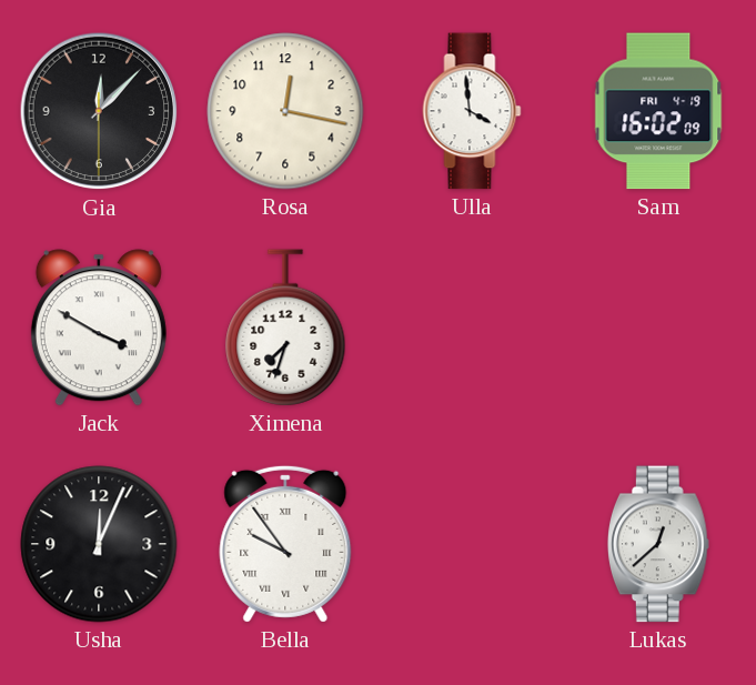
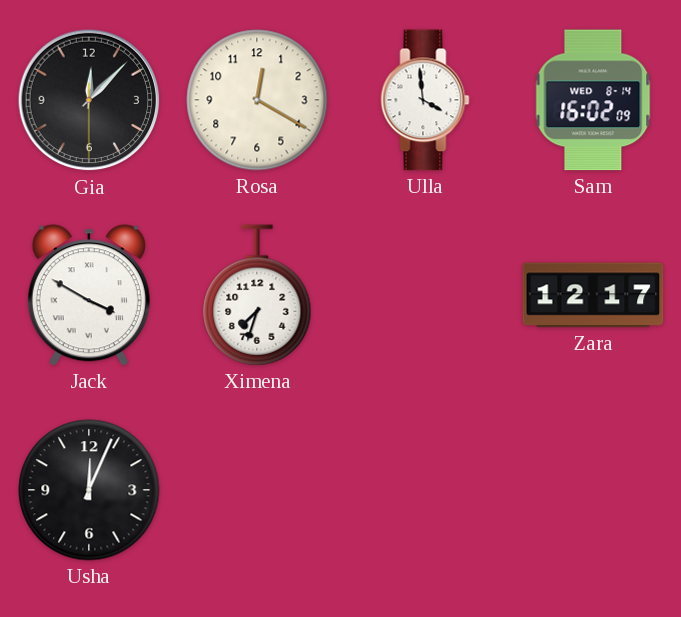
Rosa: 12:17 -> 12:20
Sam date: FRI 4-19 -> WED 8-14
Zara: none -> 12:17
Bella: 9:54 -> none
Lukas: 12:38 -> none
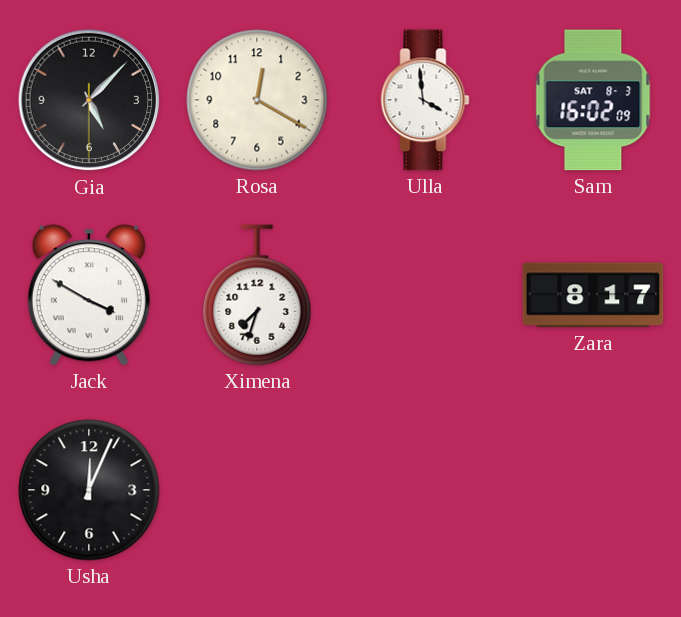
Gia: 12:07 -> 5:07
Sam date: WED 8-14 -> SAT 8-3
Zara: 12:17 -> 8:17
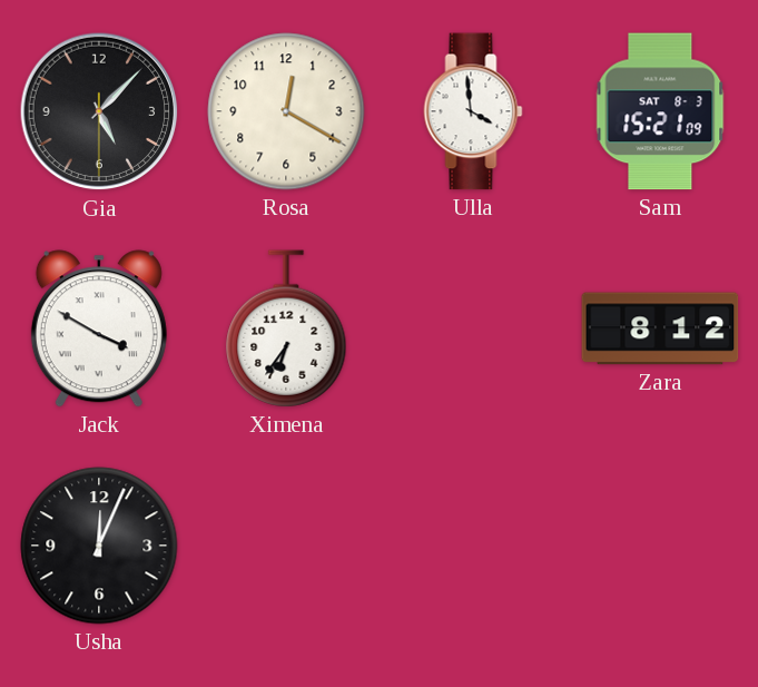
Sam: 16:02 -> 15:21
Ximena: 7:33 -> 6:36
Zara: 8:17 -> 8:12
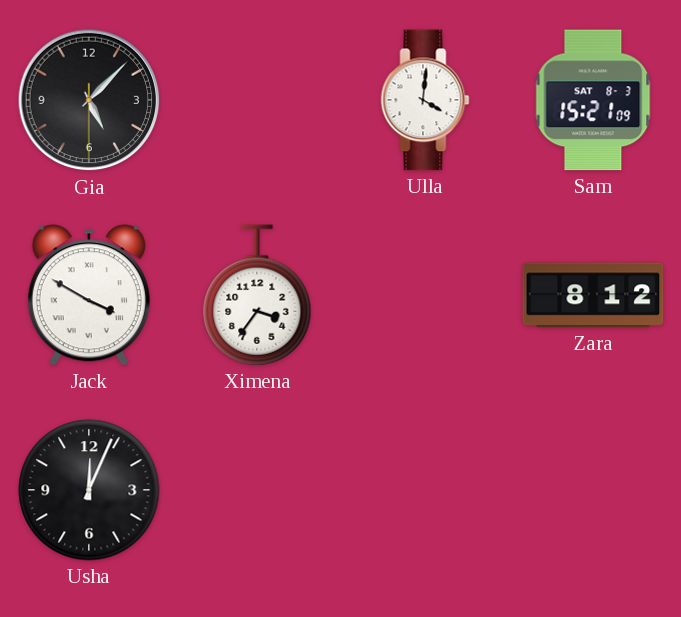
Rosa: 12:20 -> none
Ulla: 3:59 -> 4:01
Ximena: 6:36 -> 3:36
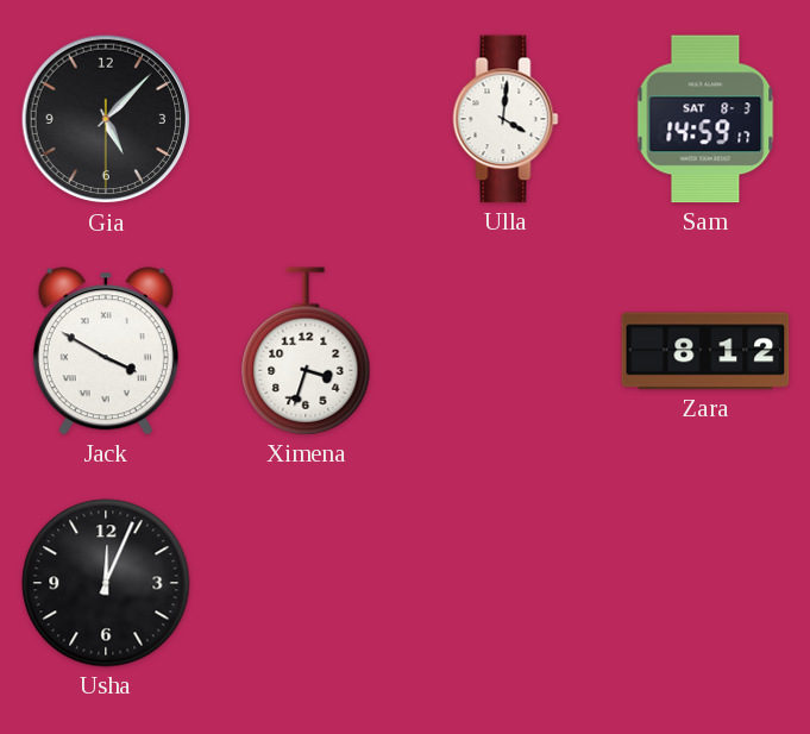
Sam: 15:21 -> 14:59
Ximena: 3:36 -> 3:33
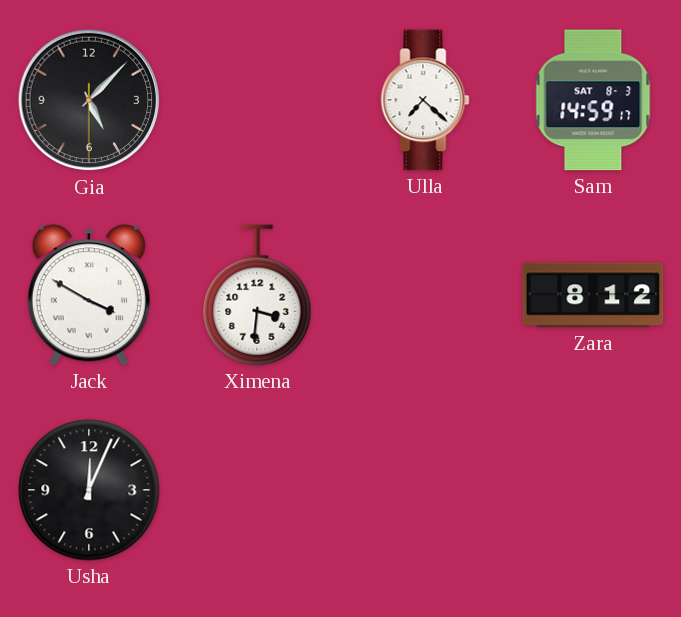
Ulla: 4:01 -> 7:22
Ximena: 3:33 -> 3:31
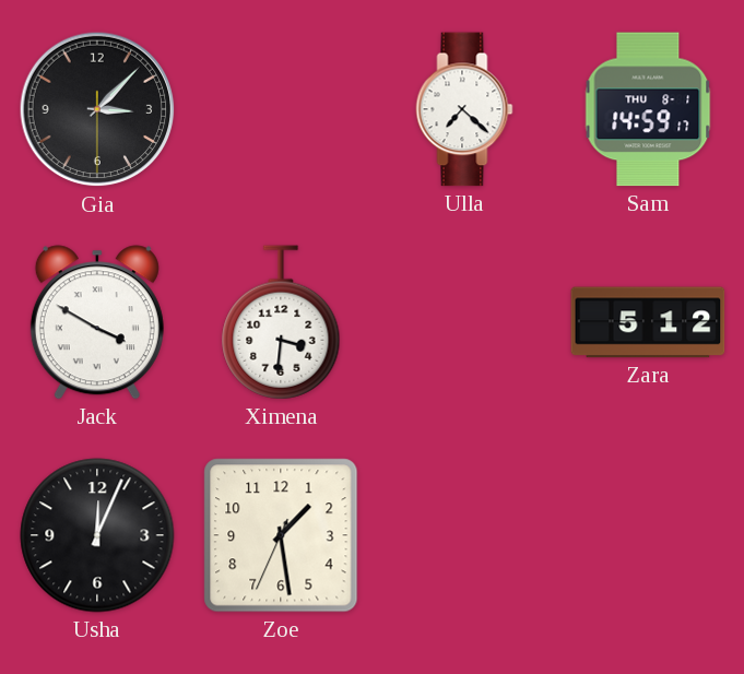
Gia: 5:07 -> 3:07
Sam date: SAT 8-3 -> THU 8-1
Zara: 8:12 -> 5:12
Zoe: none -> 1:28
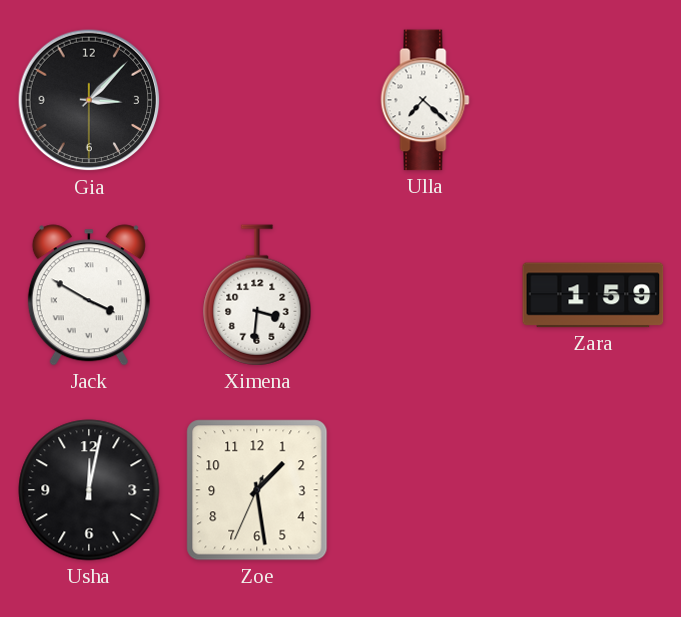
Sam: 14:59 -> none
Zara: 5:12 -> 1:59
Usha: 12:04 -> 12:02
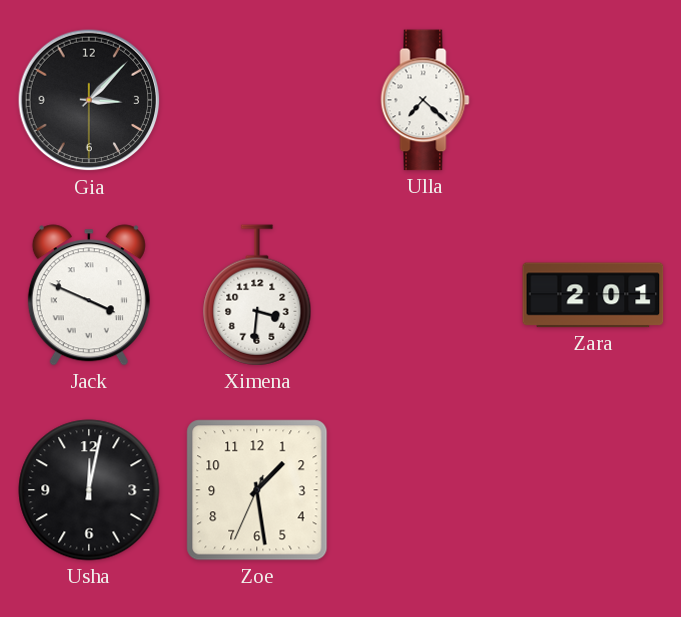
Jack: 3:50 -> 3:49
Zara: 1:59 -> 2:01
